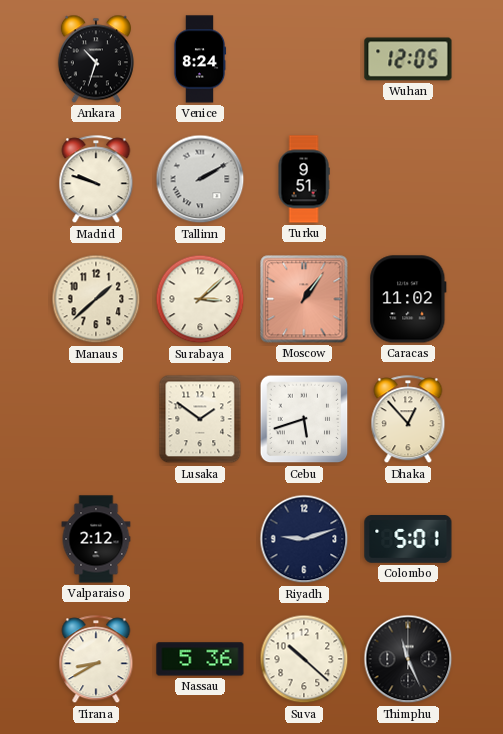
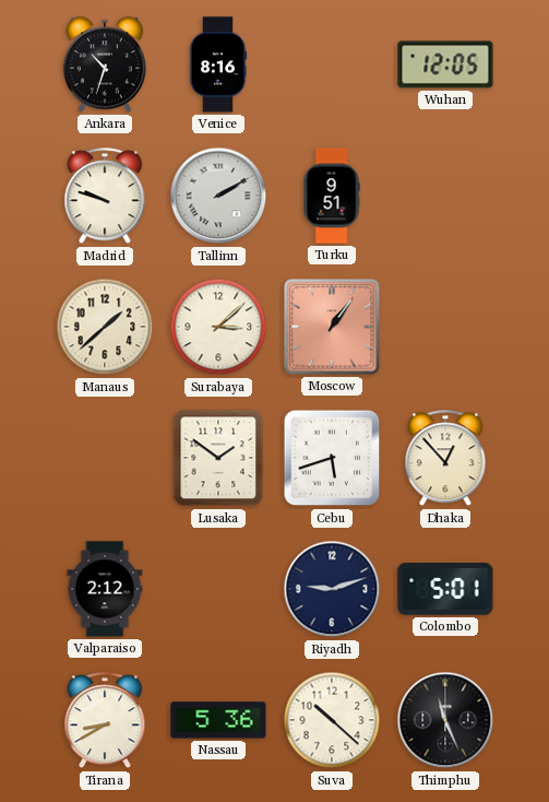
Venice: 8:24 -> 8:16
Caracas: 11:02 -> none
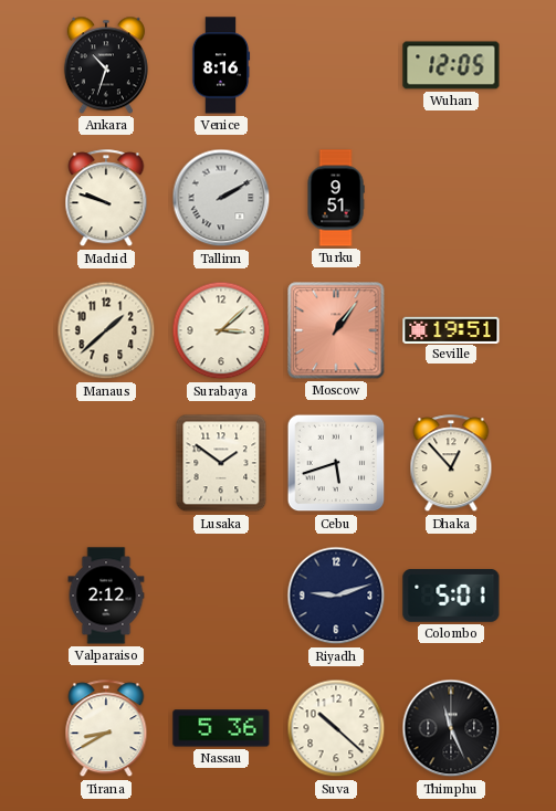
Seville: none -> 19:51
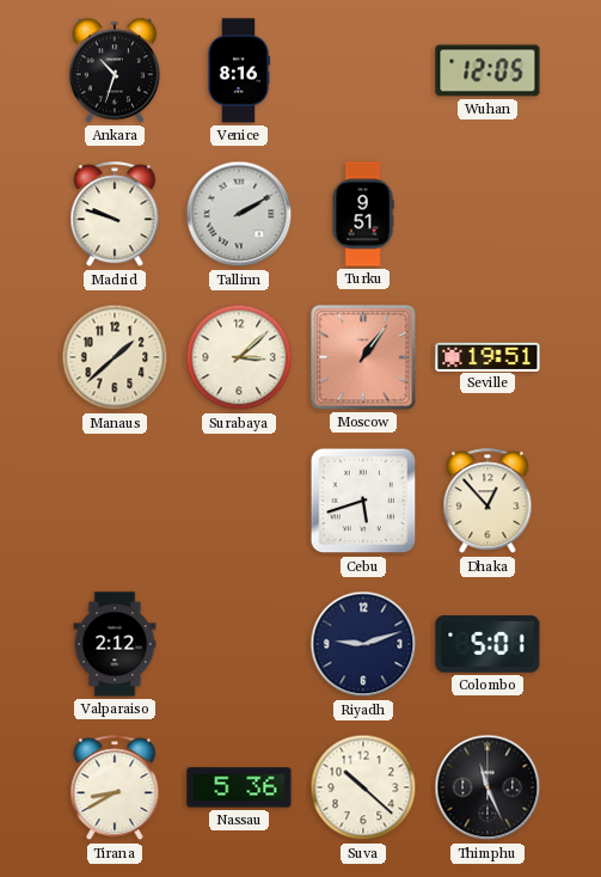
Lusaka: 1:51 -> none
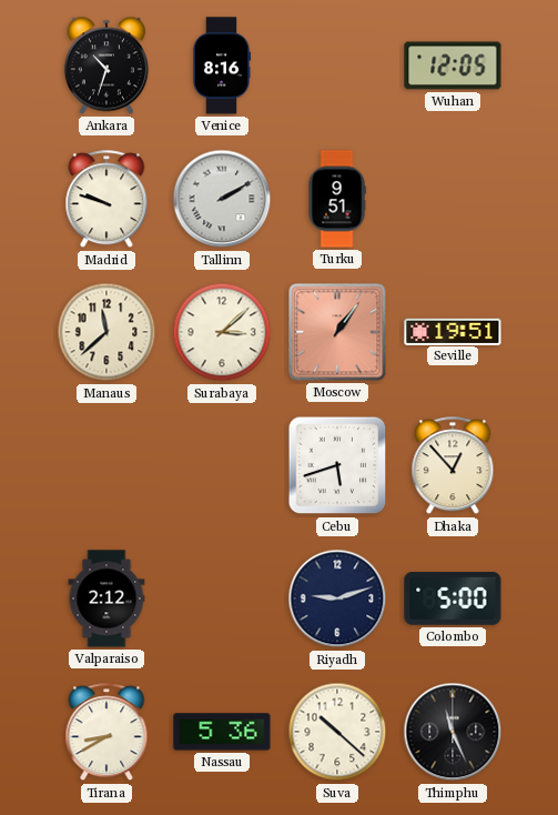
Manaus: 1:38 -> 11:38
Colombo: 5:01 -> 5:00
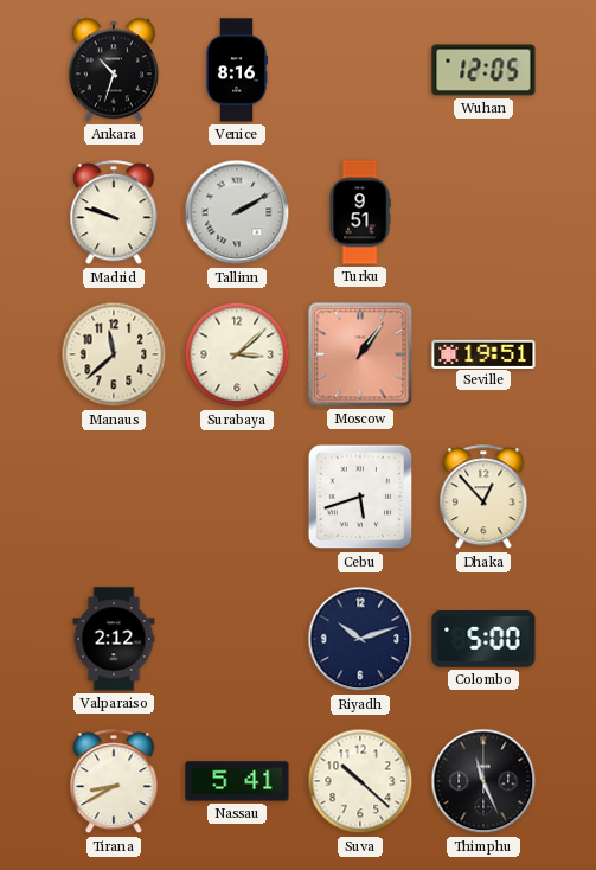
Riyadh: 9:12 -> 10:12
Nassau: 5:36 -> 5:41
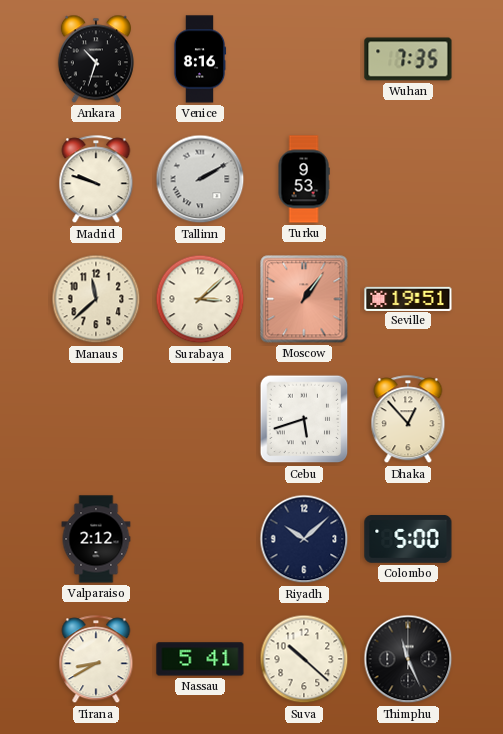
Wuhan: 12:05 -> 7:35
Turku: 9:51 -> 9:53
Riyadh: 10:12 -> 10:08
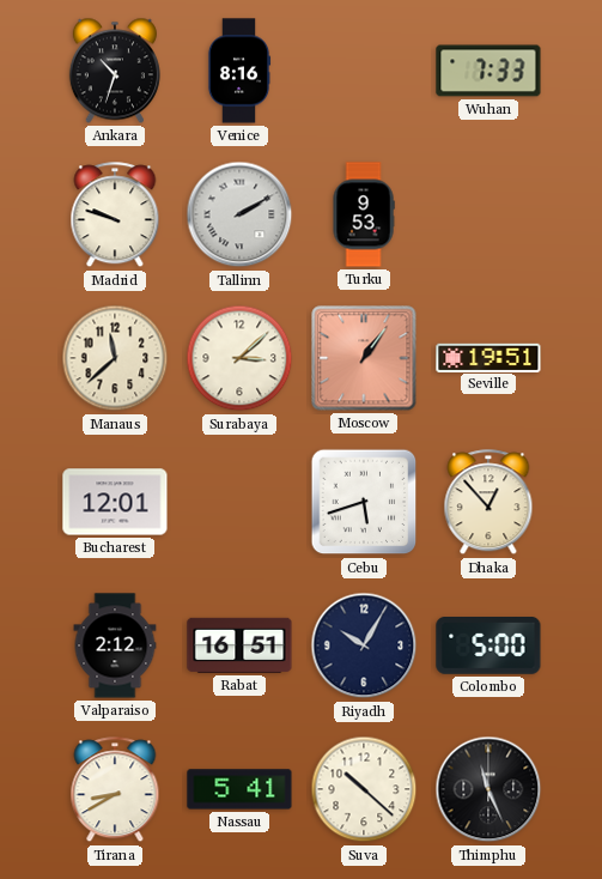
Wuhan: 7:35 -> 7:33
Bucharest: none -> 12:01
Rabat: none -> 16:51
Riyadh: 10:08 -> 10:05
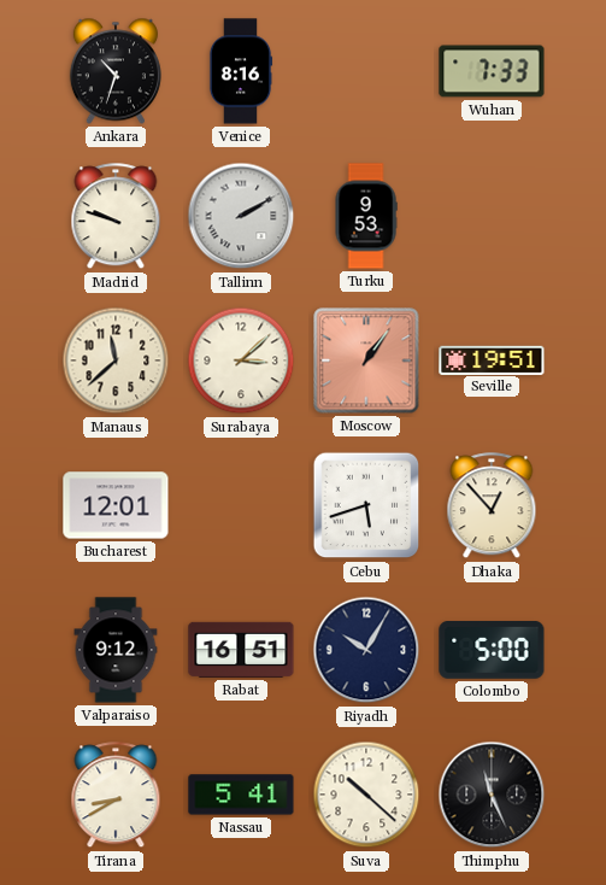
Valparaiso: 2:12 -> 9:12
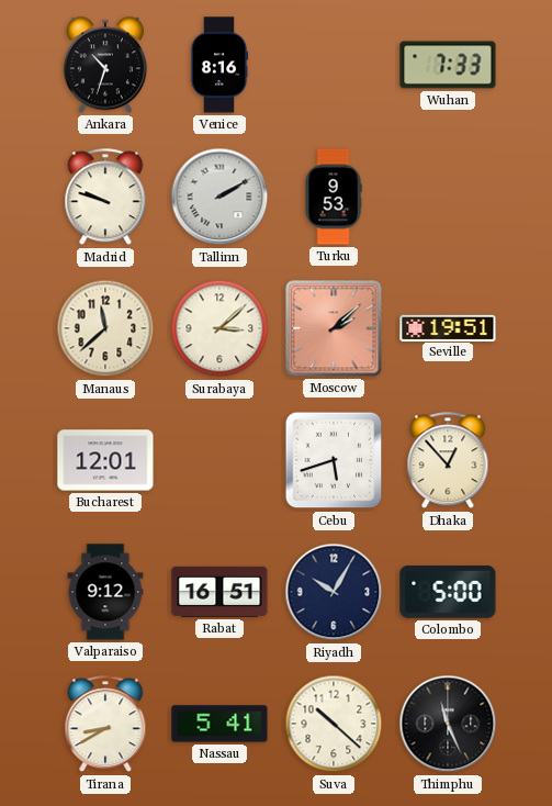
Moscow: 1:06 -> 2:08
